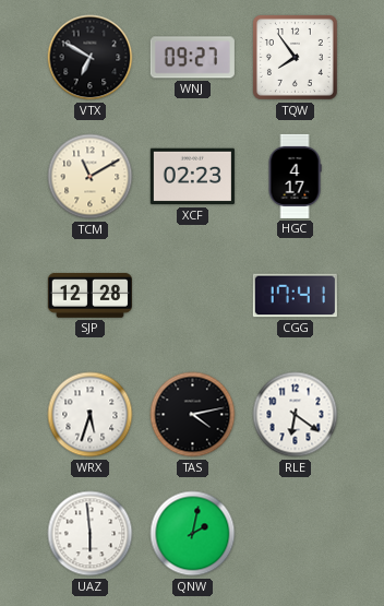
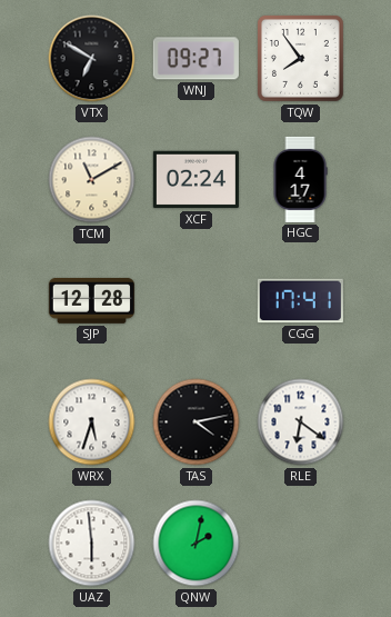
XCF: 02:23 -> 02:24
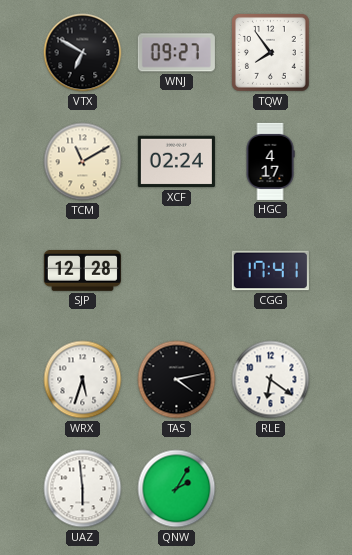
QNW: 2:02 -> 2:05
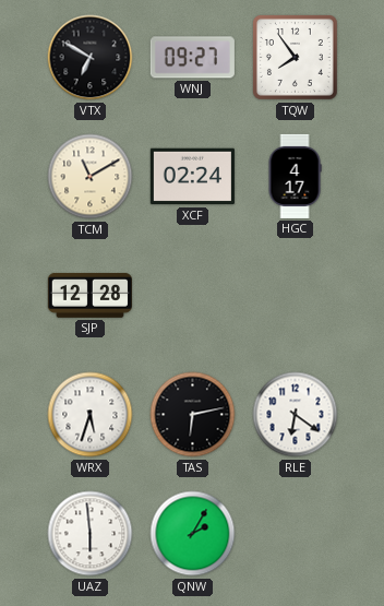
CGG: 17:41 -> none
TAS: 4:13 -> 6:13
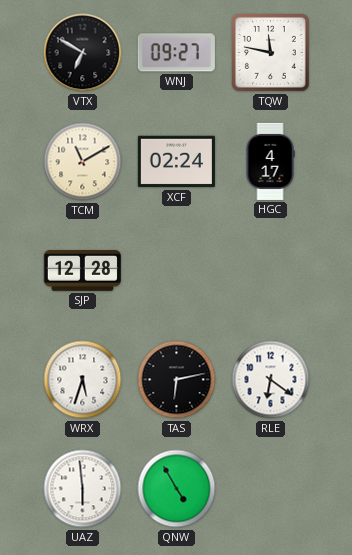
TQW: 7:54 -> 11:47
QNW: 2:05 -> 4:55
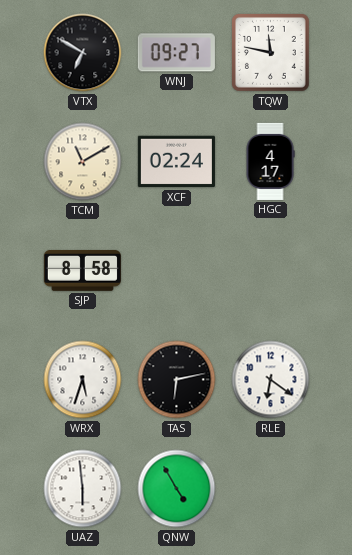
SJP: 12:28 -> 8:58
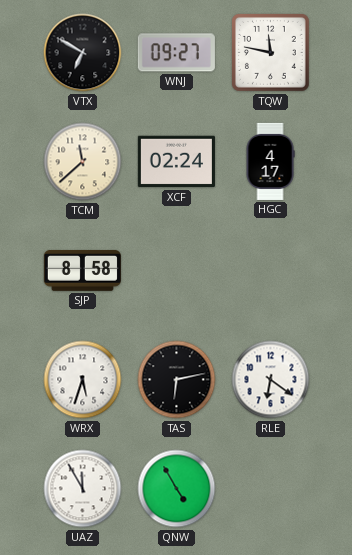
TCM: 11:10 -> 11:38
UAZ: 5:59 -> 11:55
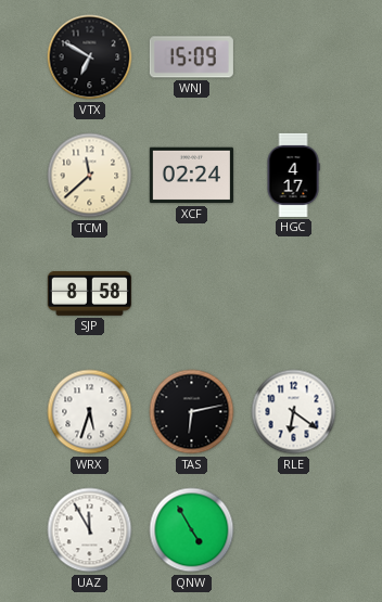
WNJ: 09:27 -> 15:09
TQW: 11:47 -> none
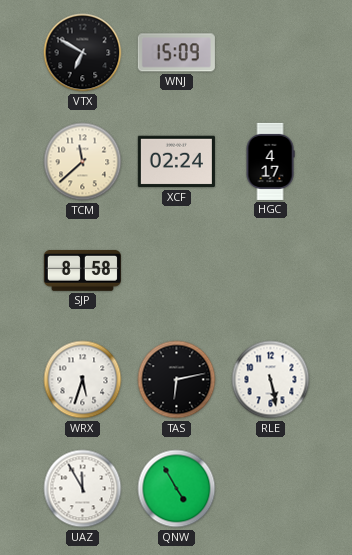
RLE: 6:21 -> 5:28
